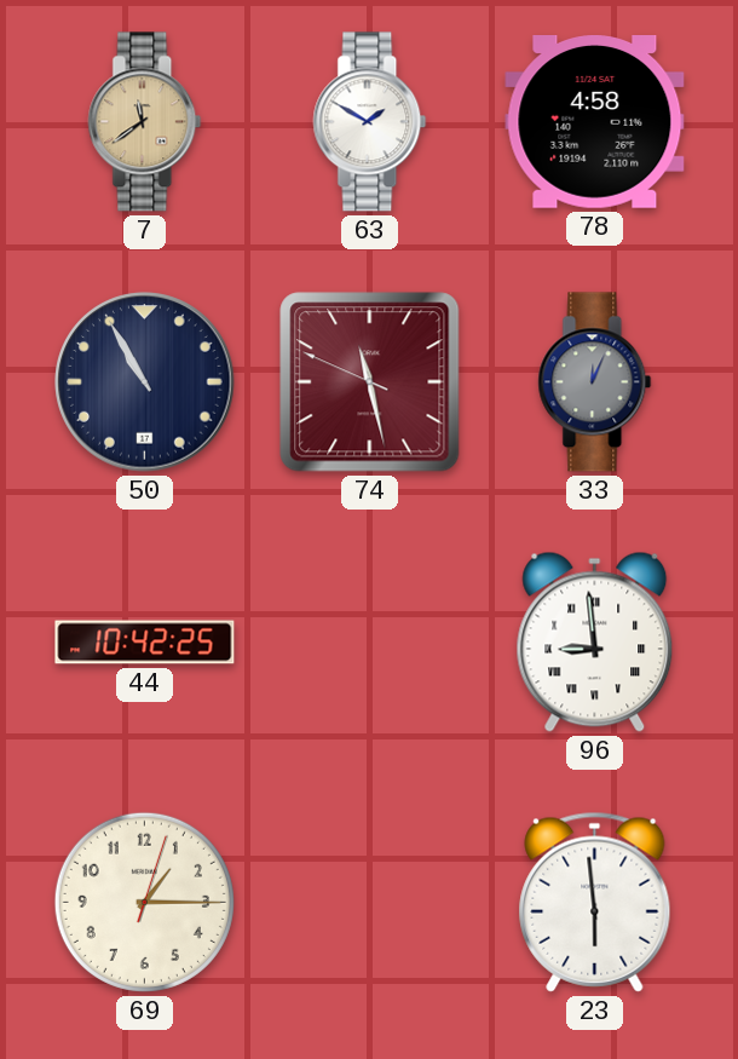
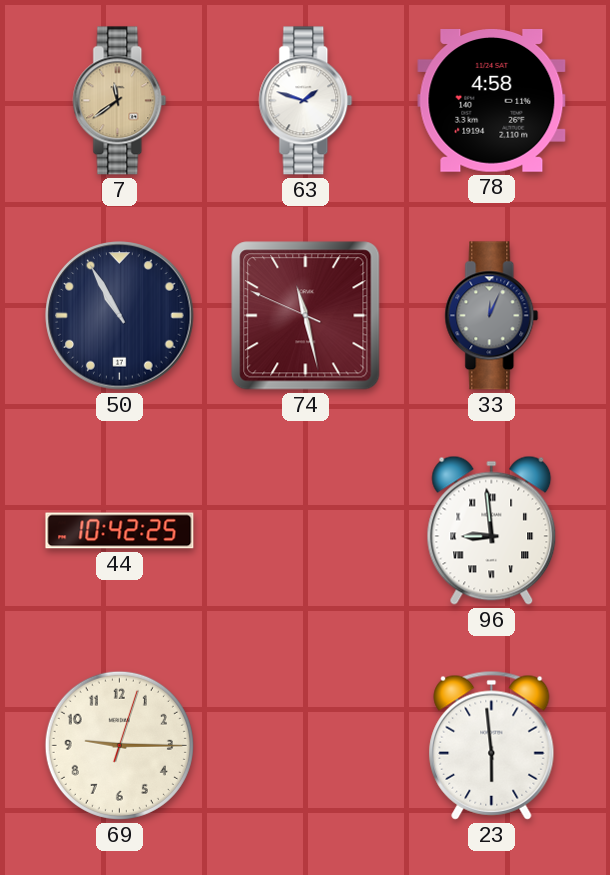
63: 1:50 -> 1:48
69: 1:15 -> 9:15
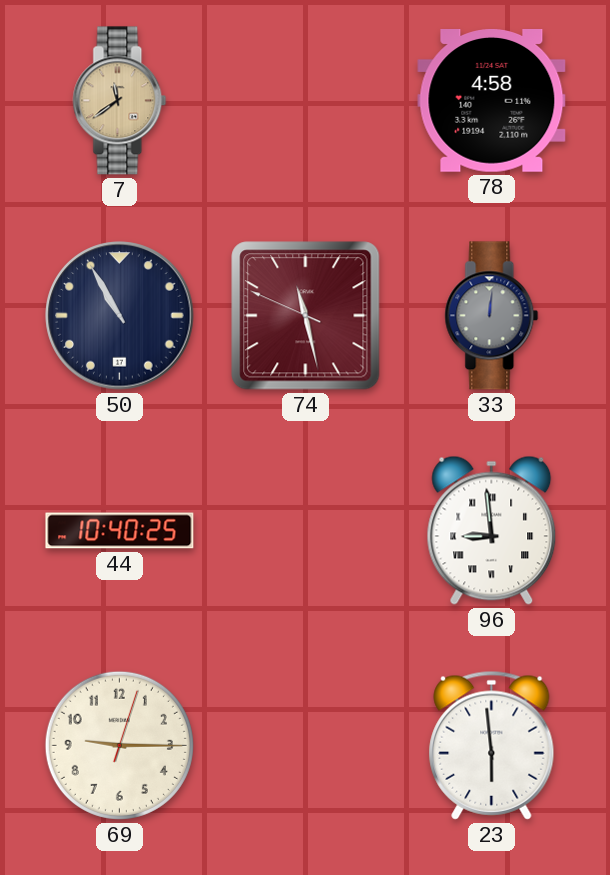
63: 1:48 -> none
33: 12:04 -> 12:01
44: 10:42 -> 10:40
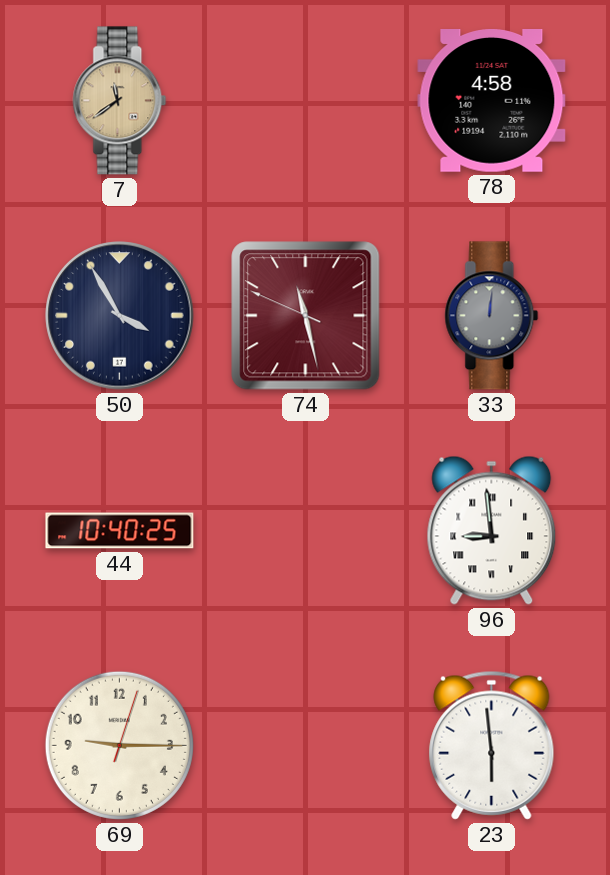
50: 10:55 -> 3:55
